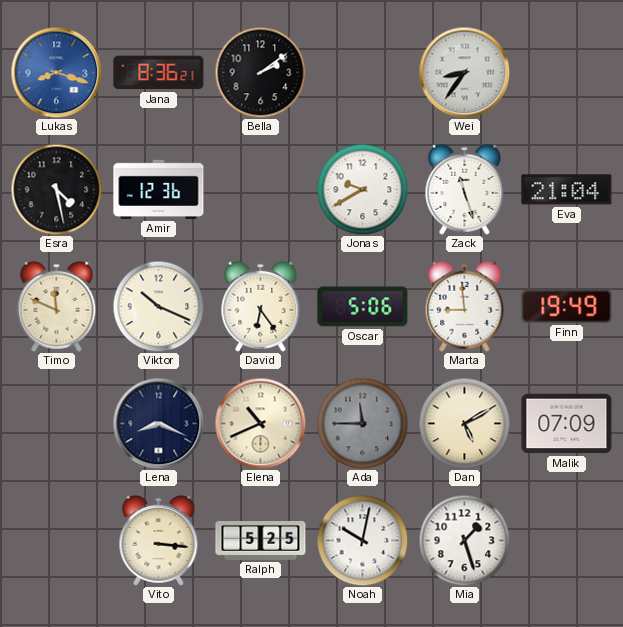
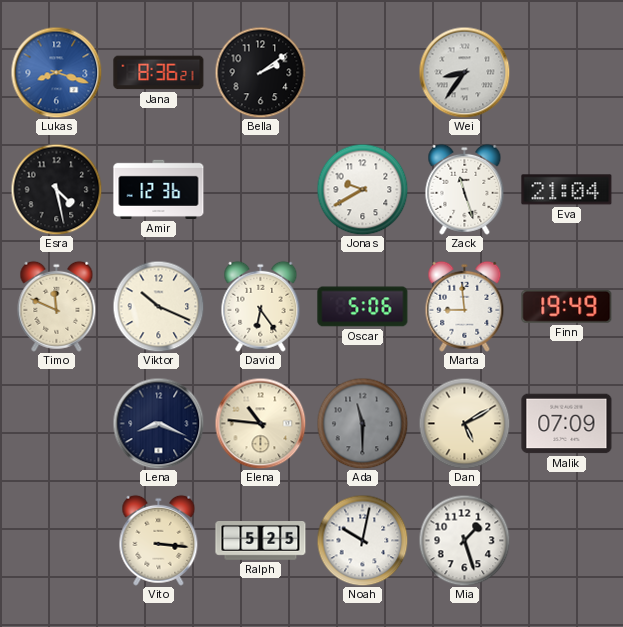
Elena: 10:41 -> 10:46
Ada: 11:45 -> 11:30
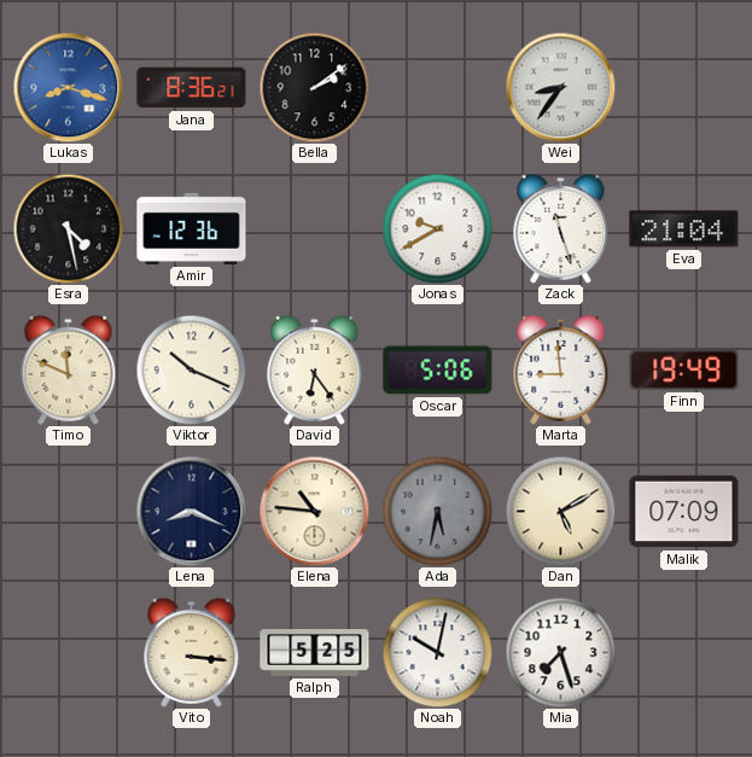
Ada: 11:30 -> 5:32
Mia: 1:27 -> 7:27
